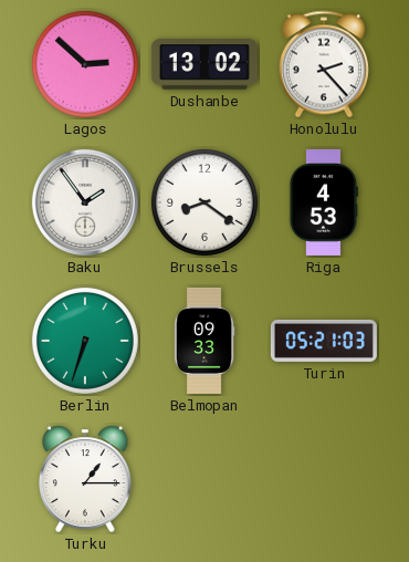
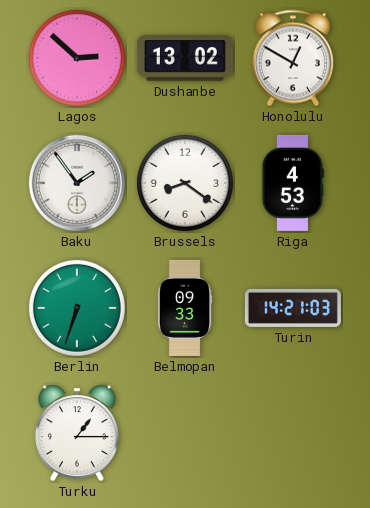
Honolulu: 2:23 -> 12:50
Turin: 05:21 -> 14:21
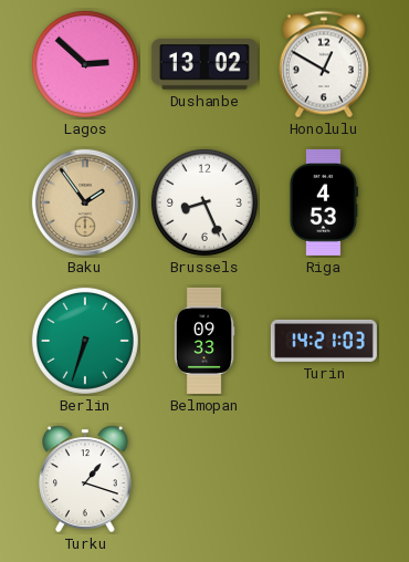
Baku dial: white -> champagne
Brussels: 8:21 -> 8:26
Turku: 1:15 -> 1:18
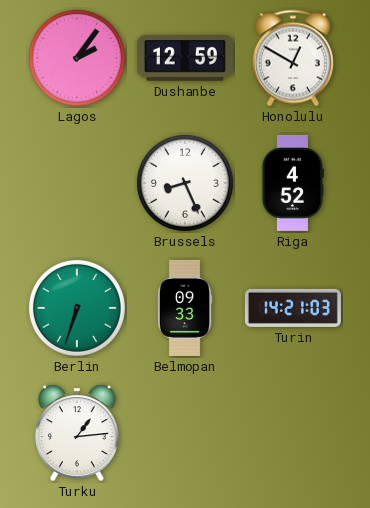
Lagos: 2:52 -> 2:06
Dushanbe: 13:02 -> 12:59
Baku: 1:54 -> none
Riga: 4:53 -> 4:52
Turku: 1:18 -> 1:14
